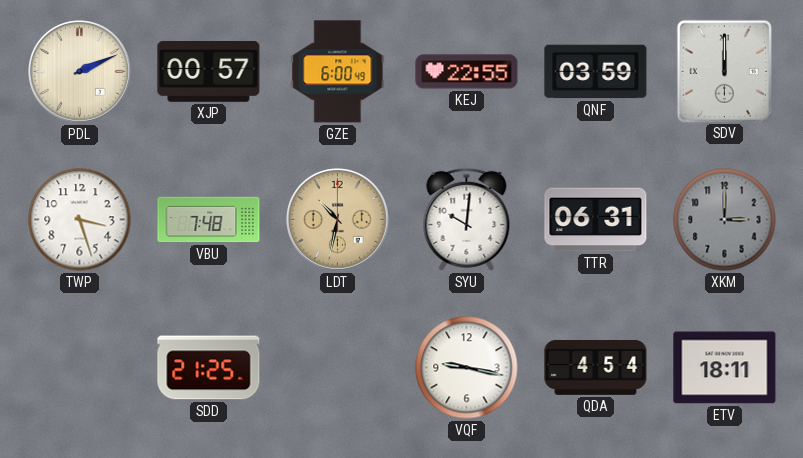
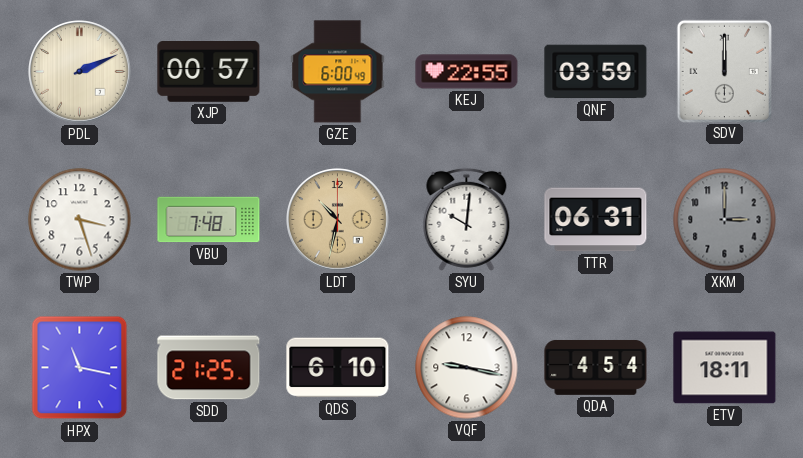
HPX: none -> 11:17
QDS: none -> 6:10
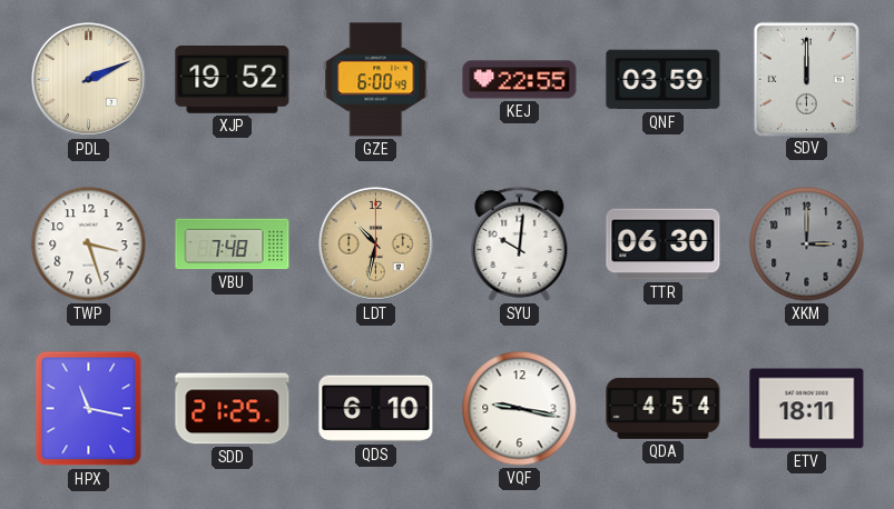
XJP: 00:57 -> 19:52
TTR: 06:31 -> 06:30
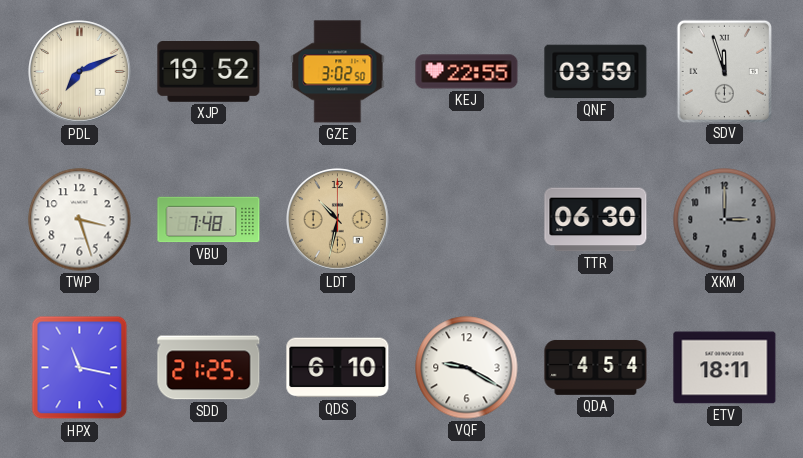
PDL: 2:11 -> 7:11
GZE: 6:00 -> 3:02
SDV: 12:00 -> 11:57
SYU: 10:01 -> none
VQF: 9:17 -> 9:20
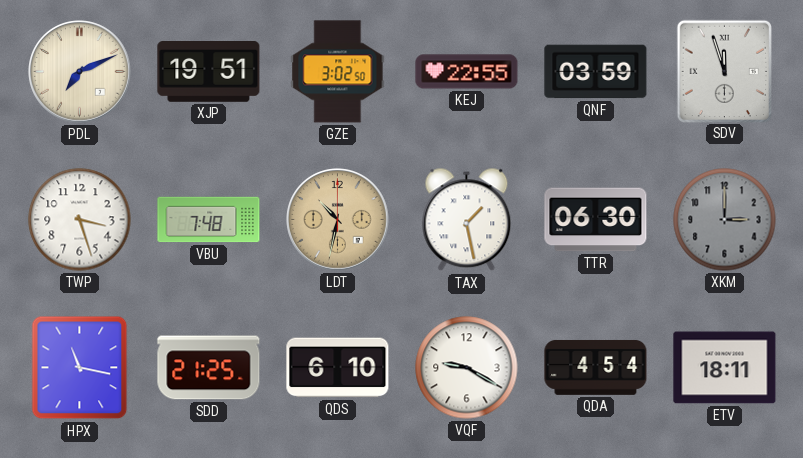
XJP: 19:52 -> 19:51
TAX: none -> 1:28
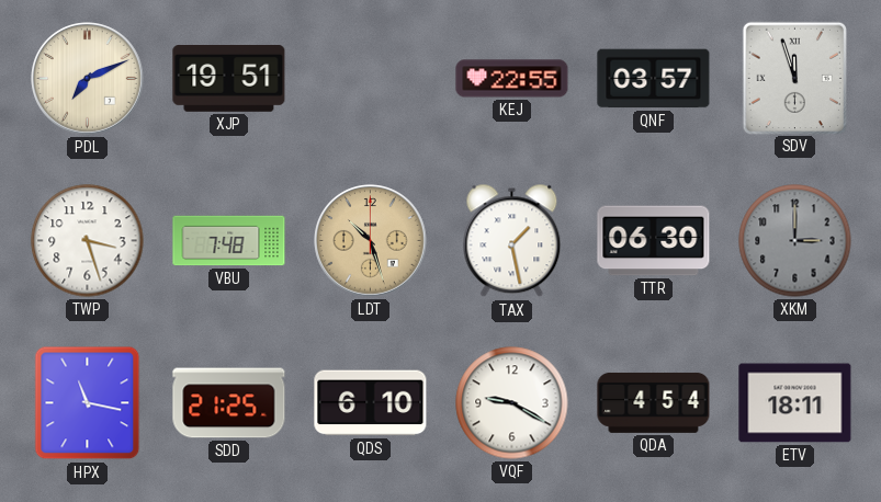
GZE: 3:02 -> none
QNF: 03:59 -> 03:57
LDT: 10:32 -> 10:27
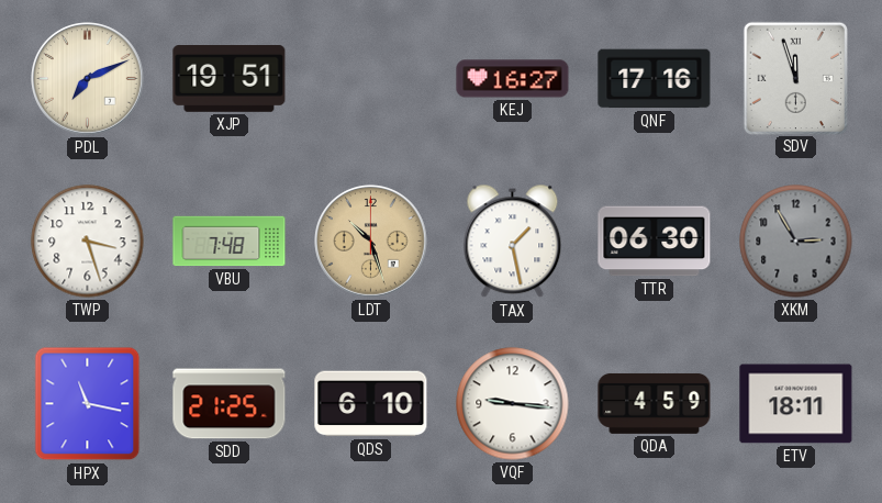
KEJ: 22:55 -> 16:27
QNF: 03:57 -> 17:16
XKM: 3:00 -> 2:55
VQF: 9:20 -> 9:16
QDA: 4:54 -> 4:59
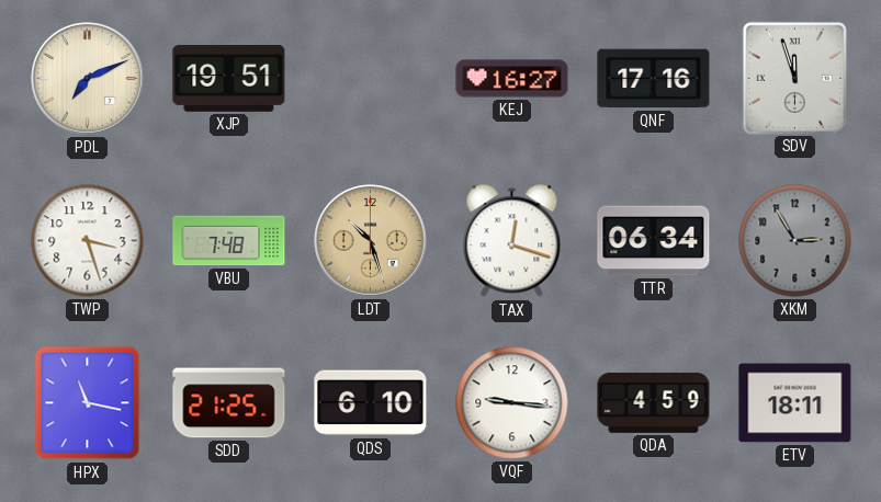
TAX: 1:28 -> 12:18
TTR: 06:30 -> 06:34
